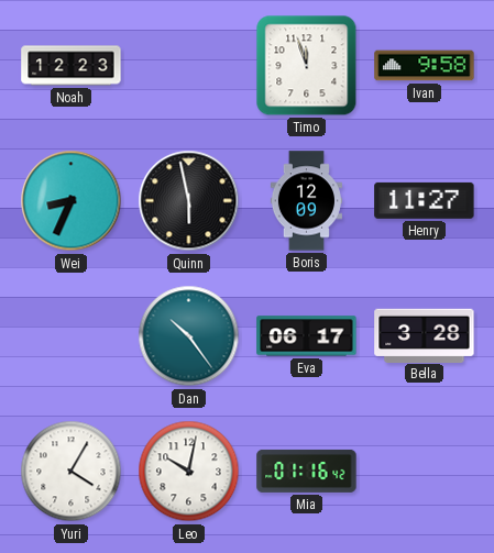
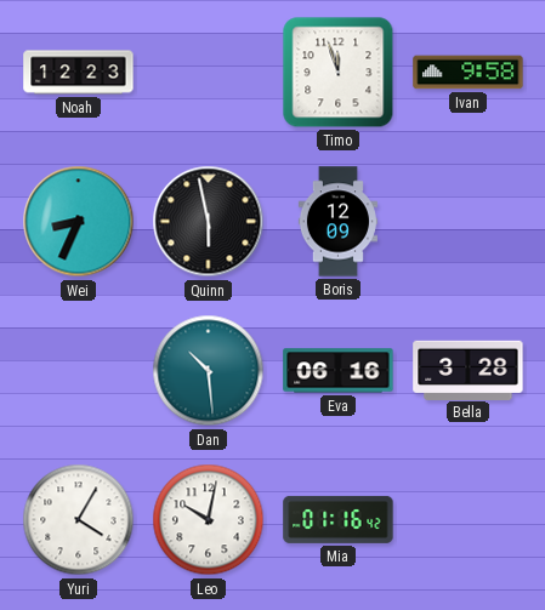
Henry: 11:27 -> none
Dan: 10:24 -> 10:29
Eva: 06:17 -> 06:16
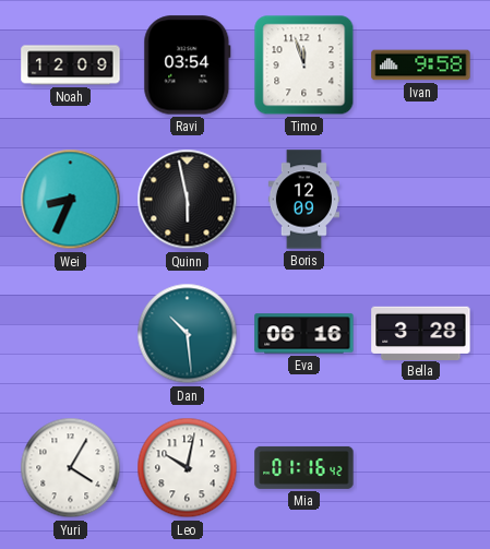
Noah: 12:23 -> 12:09
Ravi: none -> 03:54
